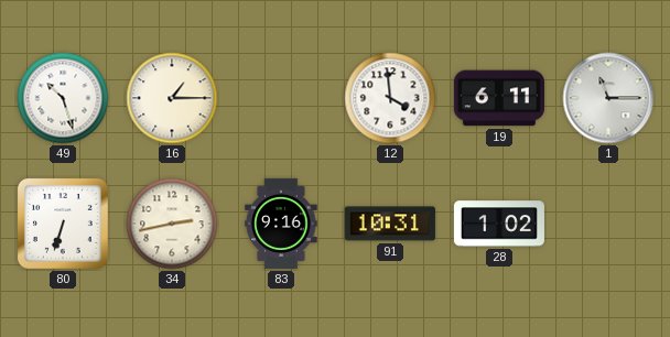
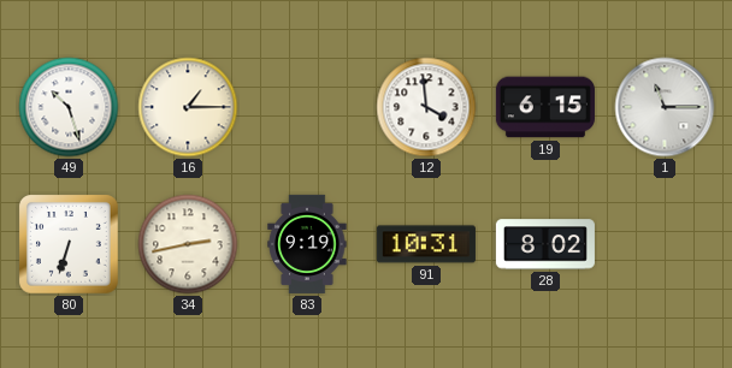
19: 6:11 -> 6:15
83: 9:16 -> 9:19
28: 1:02 -> 8:02
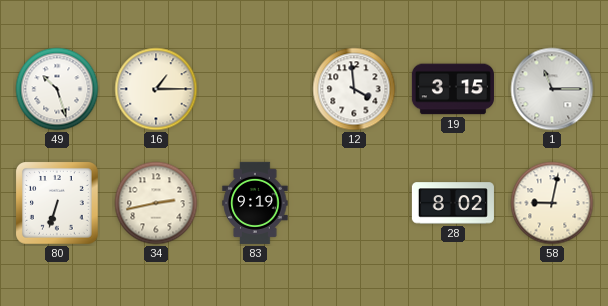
19: 6:15 -> 3:15
91: 10:31 -> none
58: none -> 9:02
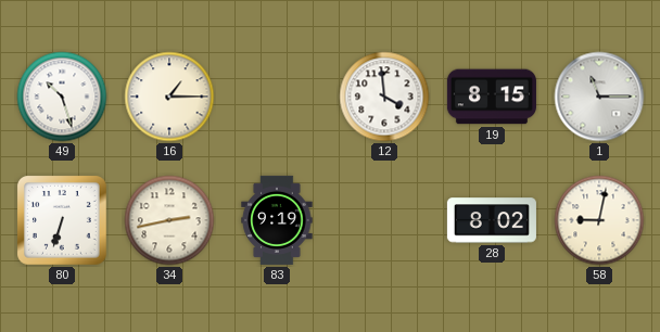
19: 3:15 -> 8:15
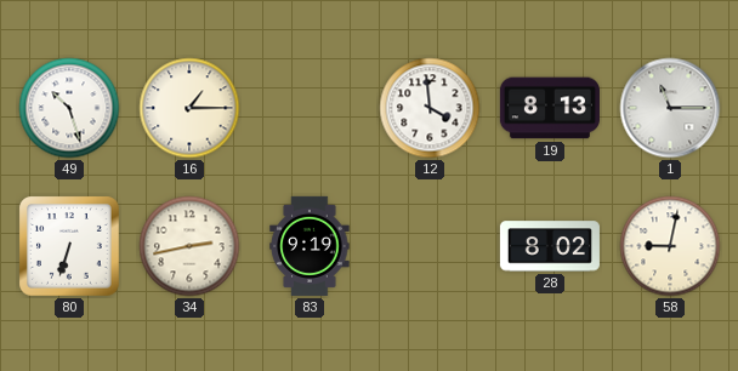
19: 8:15 -> 8:13
